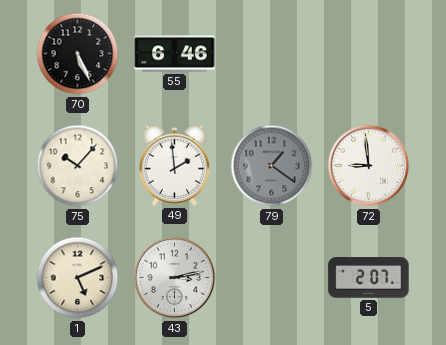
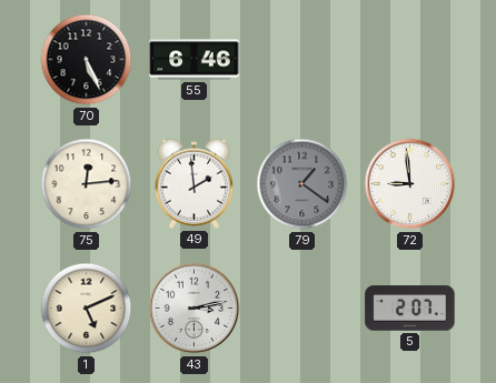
75: 10:07 -> 12:14
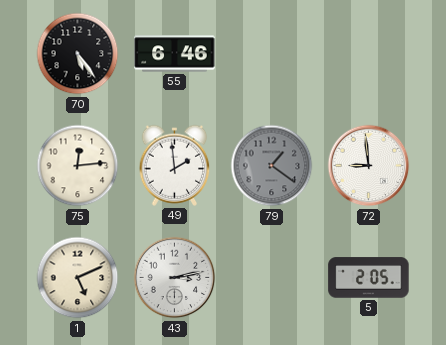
70: 5:26 -> 5:24
5: 2:07 -> 2:05
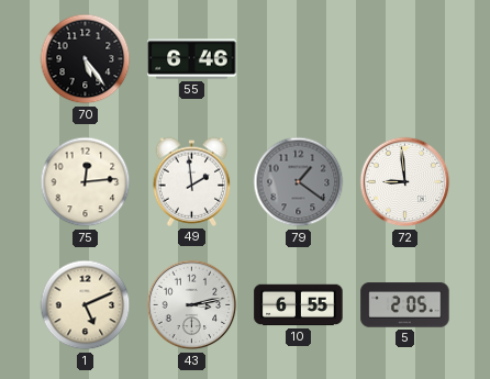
10: none -> 6:55
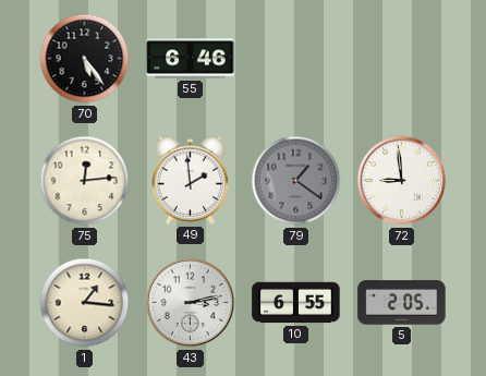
1: 5:11 -> 1:16
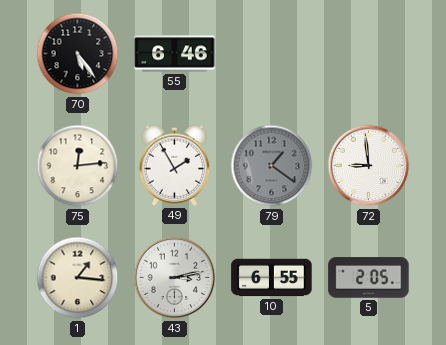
49: 1:59 -> 1:55
